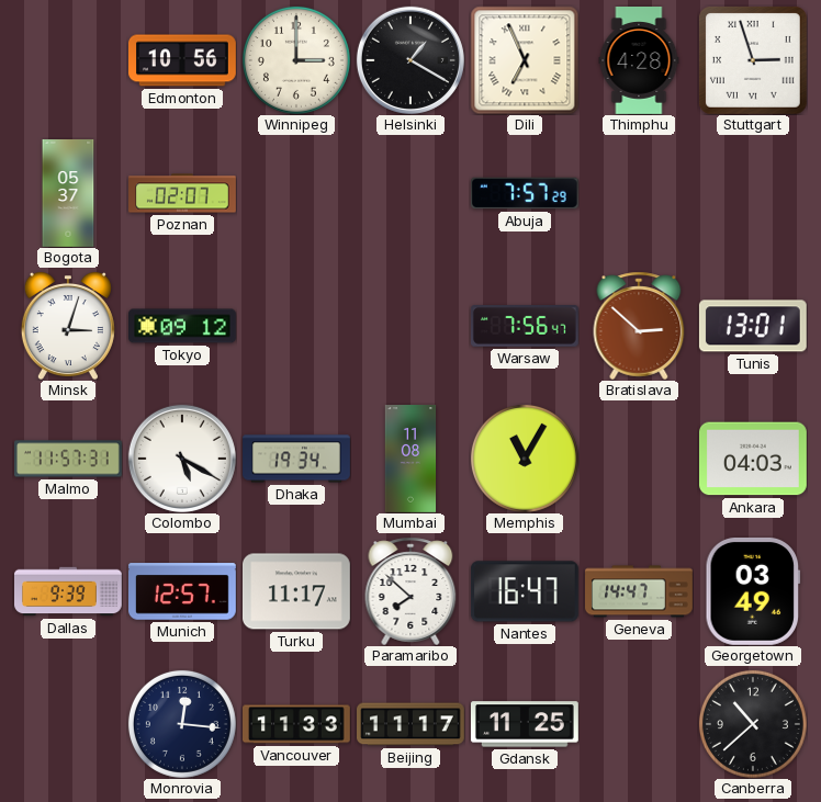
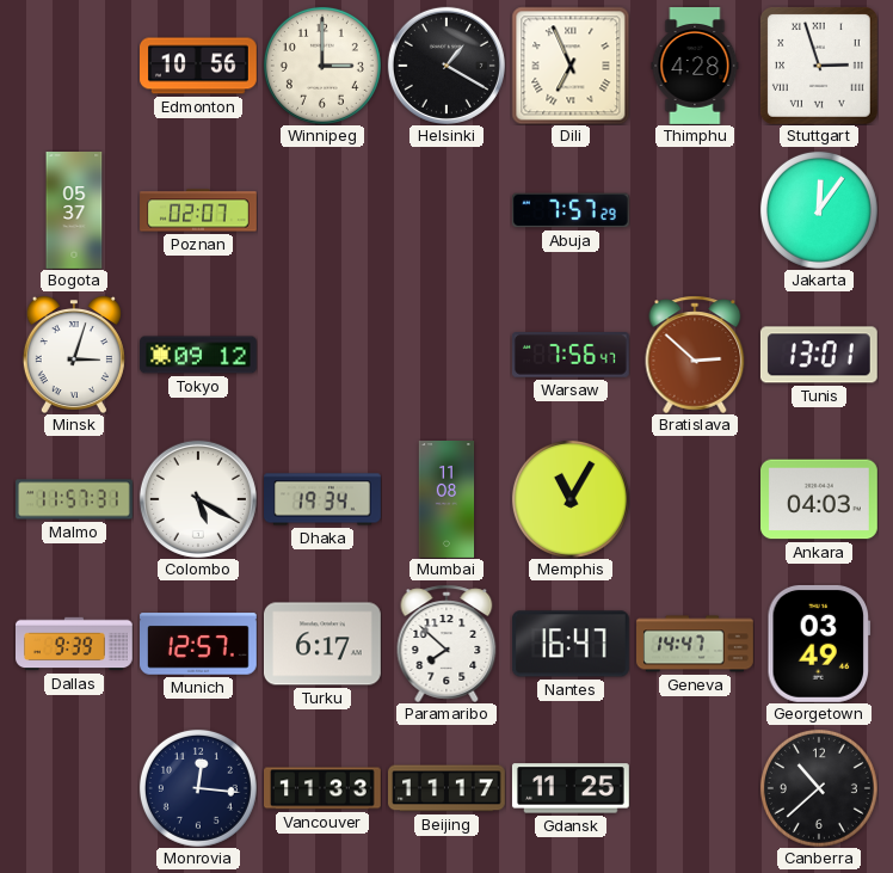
Jakarta: none -> 12:06
Turku: 11:17 -> 6:17
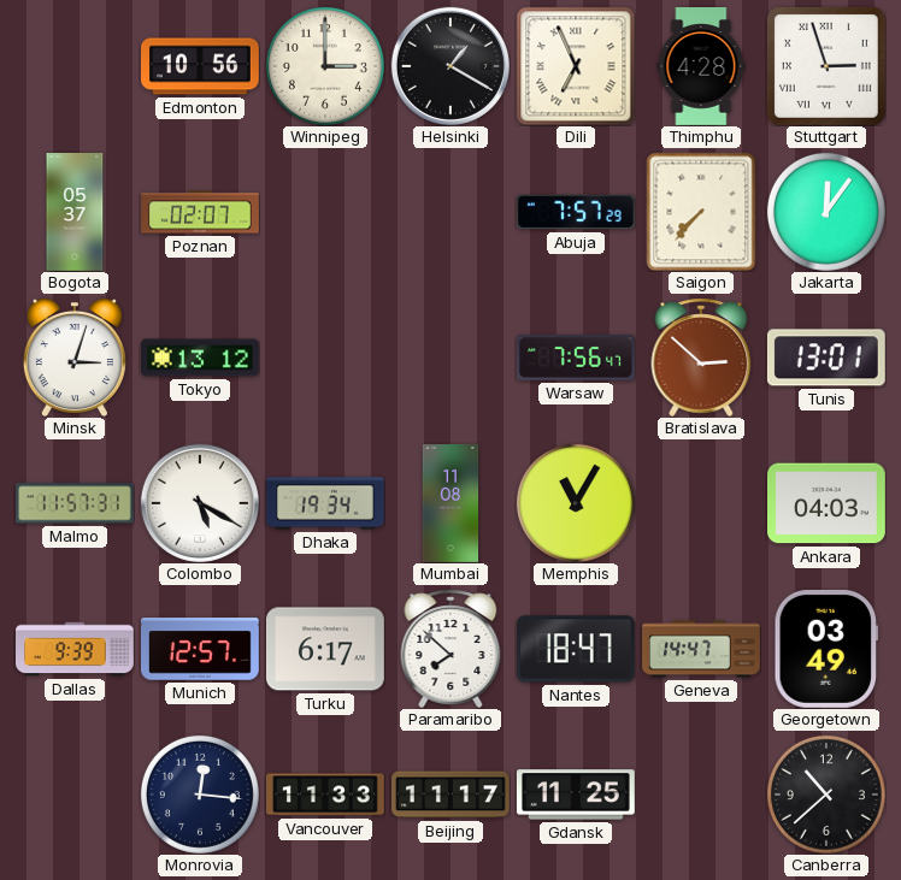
Saigon: none -> 7:37
Tokyo: 09:12 -> 13:12
Nantes: 16:47 -> 18:47
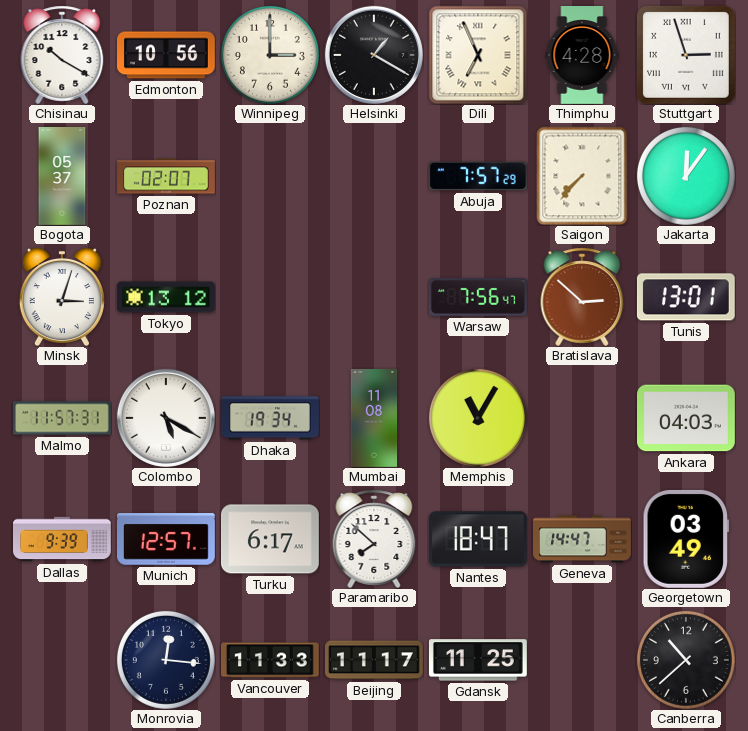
Chisinau: none -> 10:20
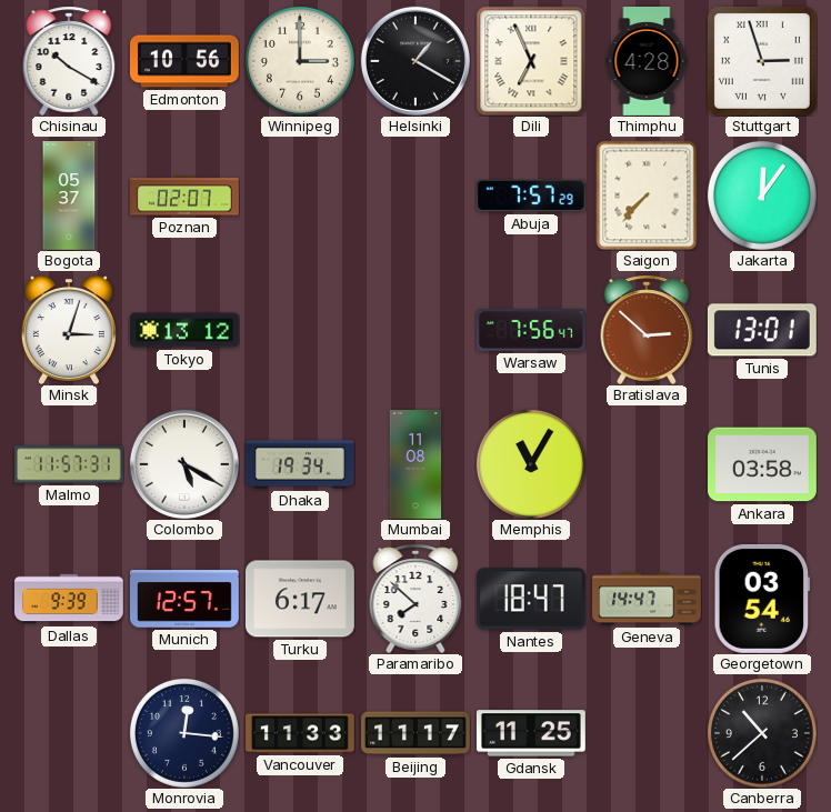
Ankara: 04:03 -> 03:58
Georgetown: 03:49 -> 03:54
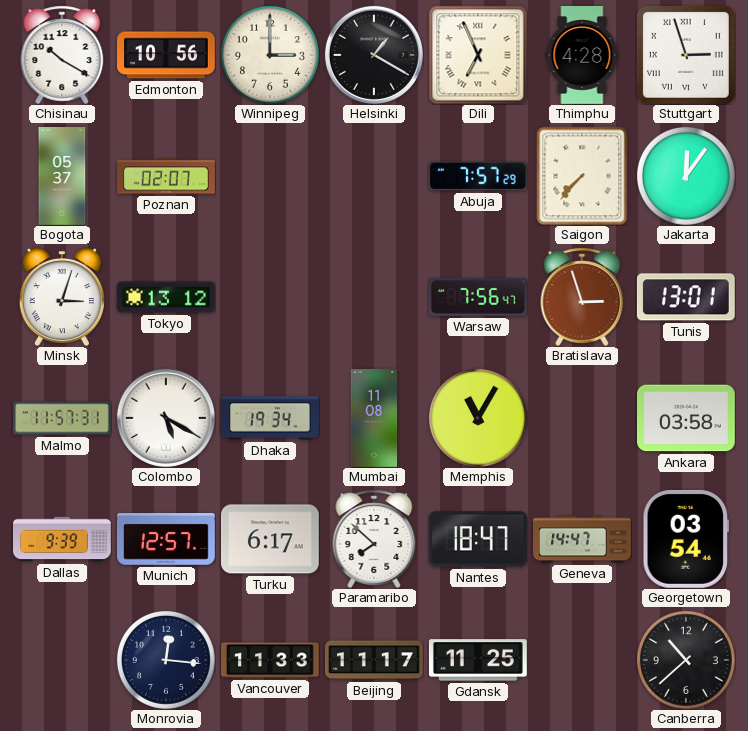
Bratislava: 2:52 -> 2:57
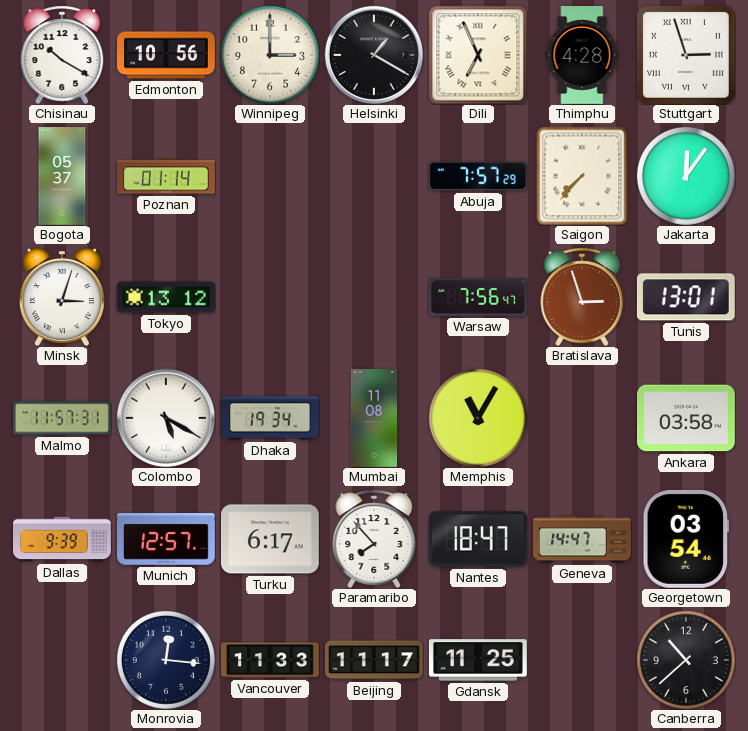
Poznan: 02:07 -> 01:14
Paramaribo: 7:52 -> 7:53
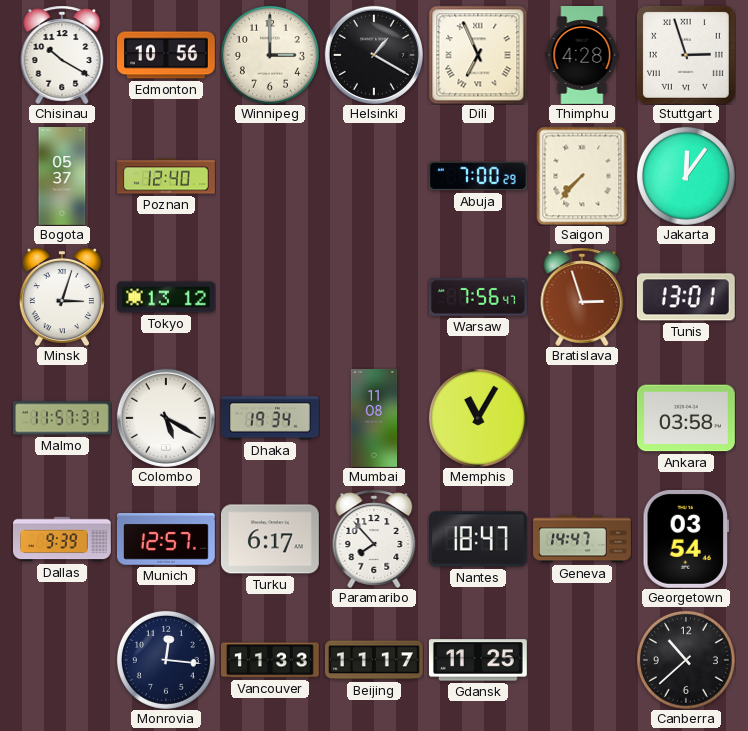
Poznan: 01:14 -> 12:40
Abuja: 7:57 -> 7:00
